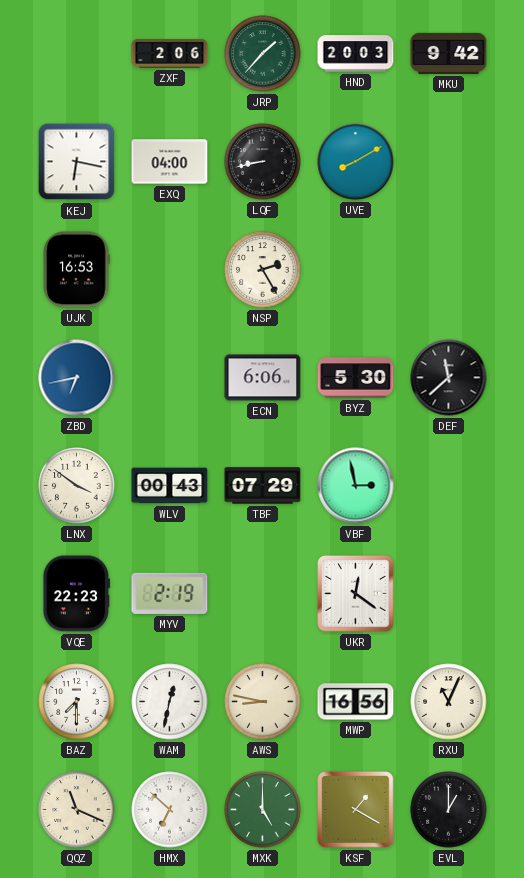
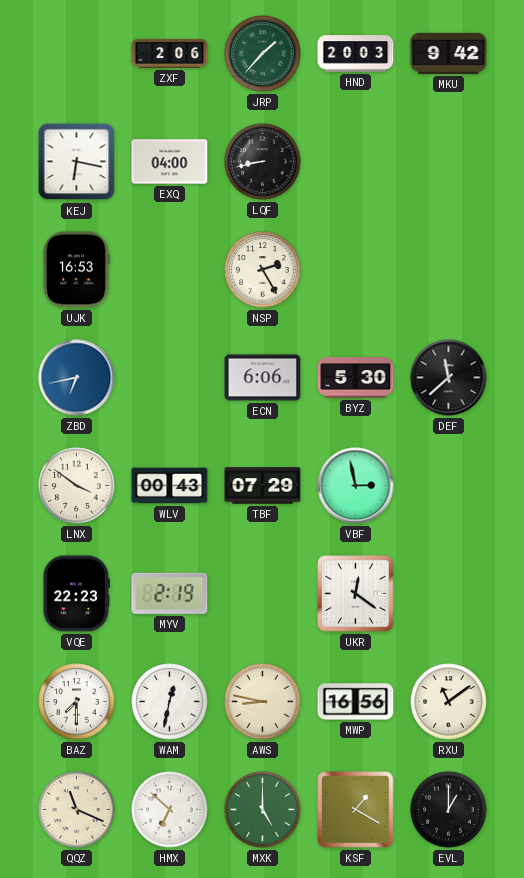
UVE: 8:10 -> none
RXU: 11:04 -> 11:09
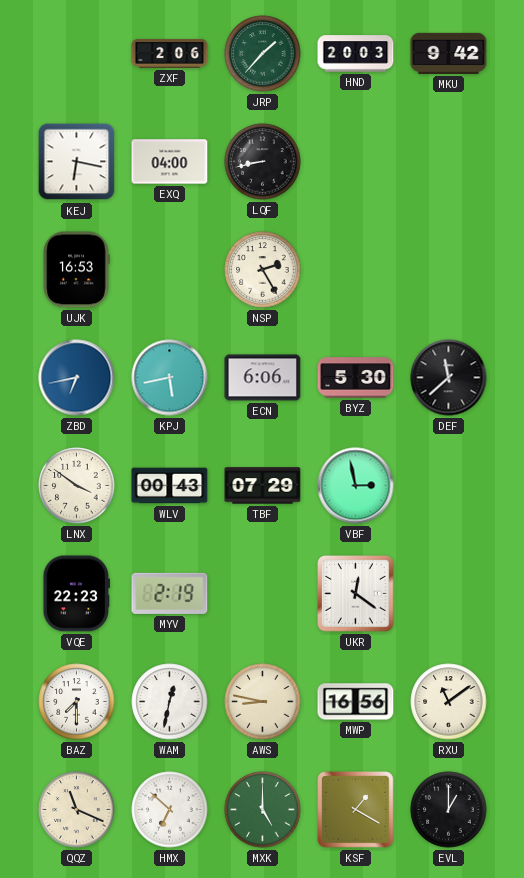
KPJ: none -> 5:43
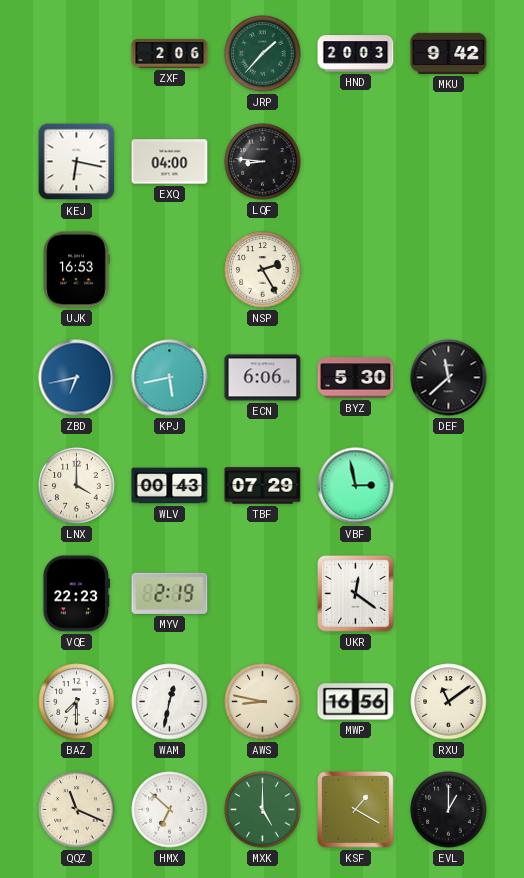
LQF: 8:43 -> 8:46
LNX: 3:51 -> 4:00
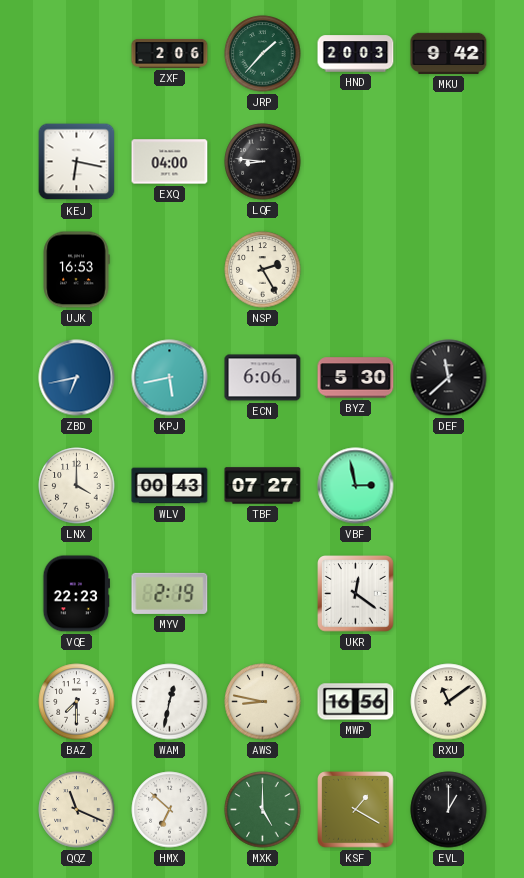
TBF: 07:29 -> 07:27
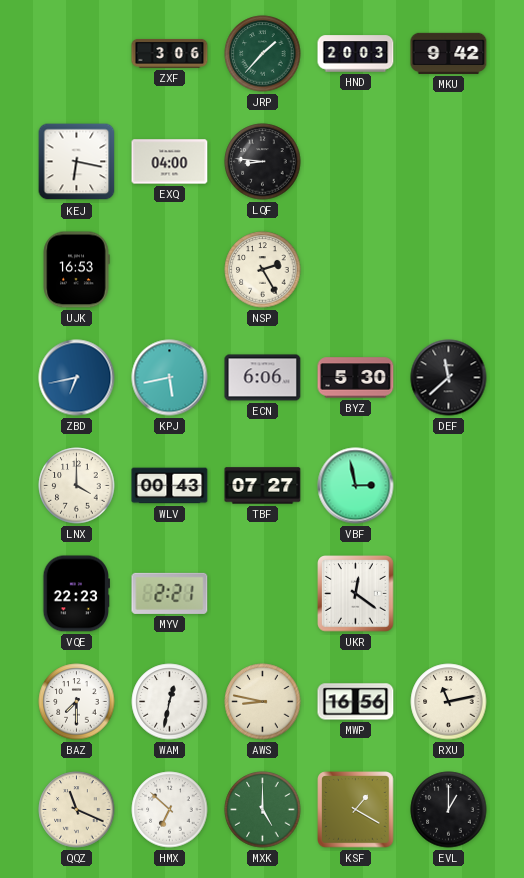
ZXF: 2:06 -> 3:06
MYV: 2:19 -> 2:21
RXU: 11:09 -> 11:13
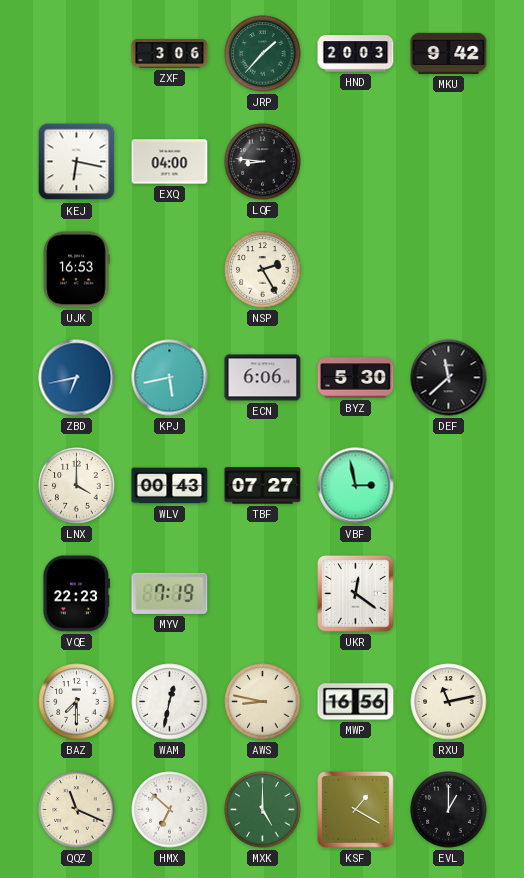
MYV: 2:21 -> 7:19
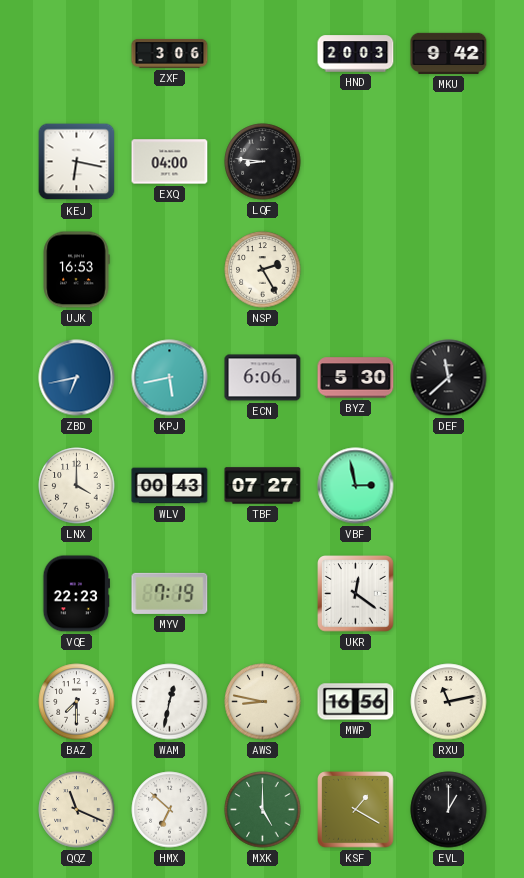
JRP: 1:37 -> none
